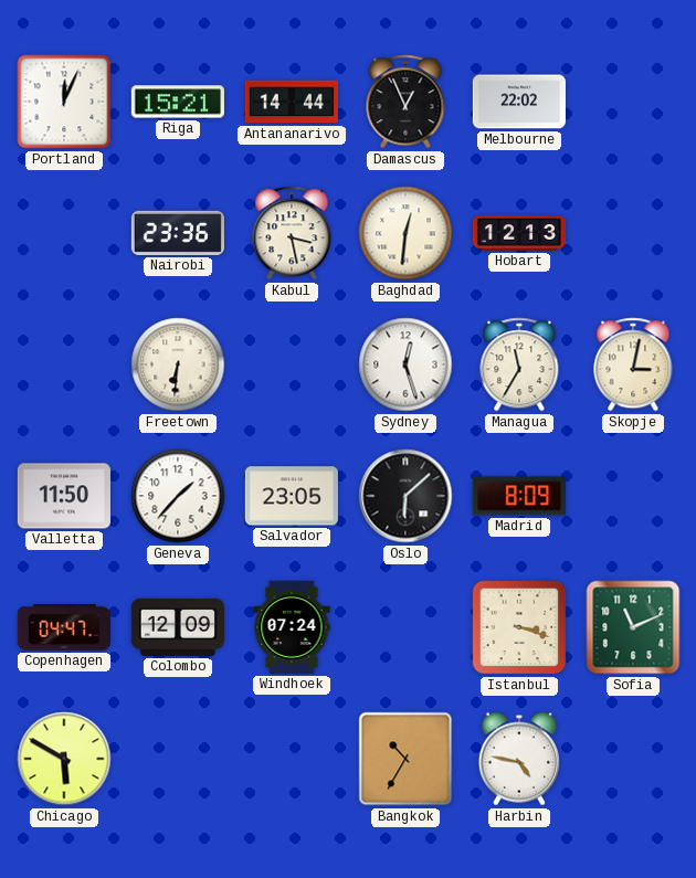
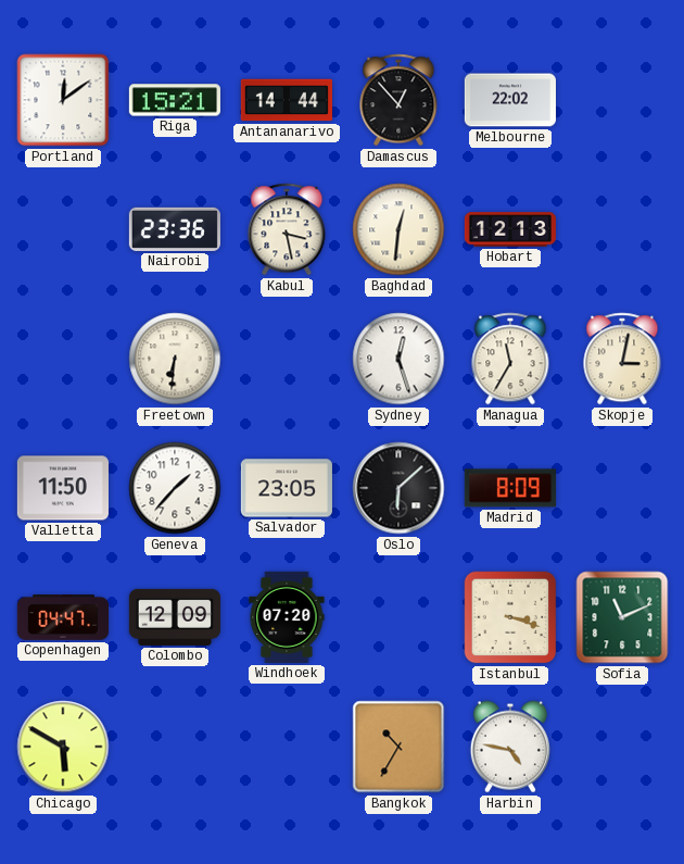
Portland: 12:04 -> 12:09
Damascus: 12:56 -> 12:53
Windhoek: 07:24 -> 07:20
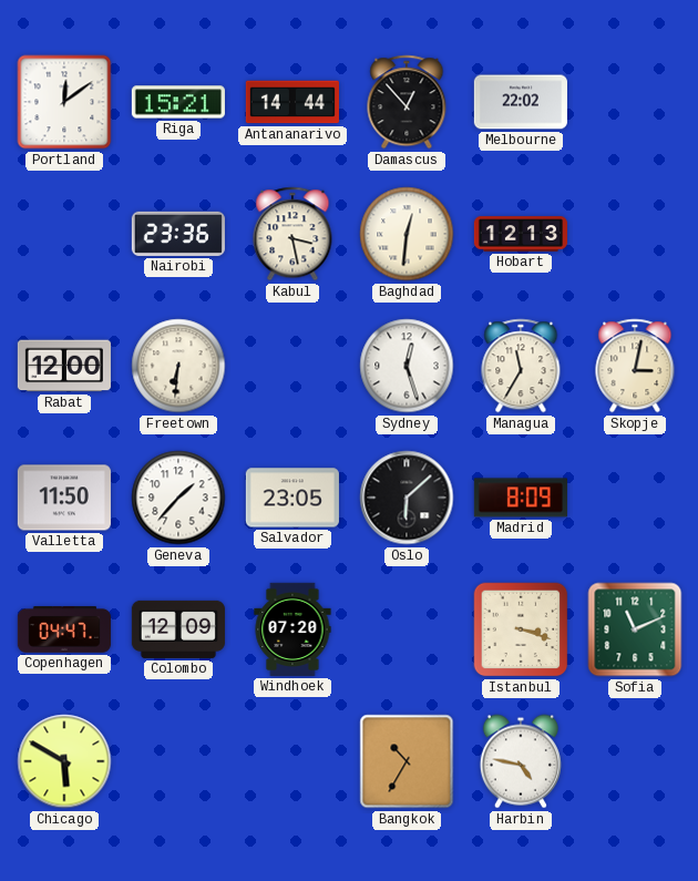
Rabat: none -> 12:00
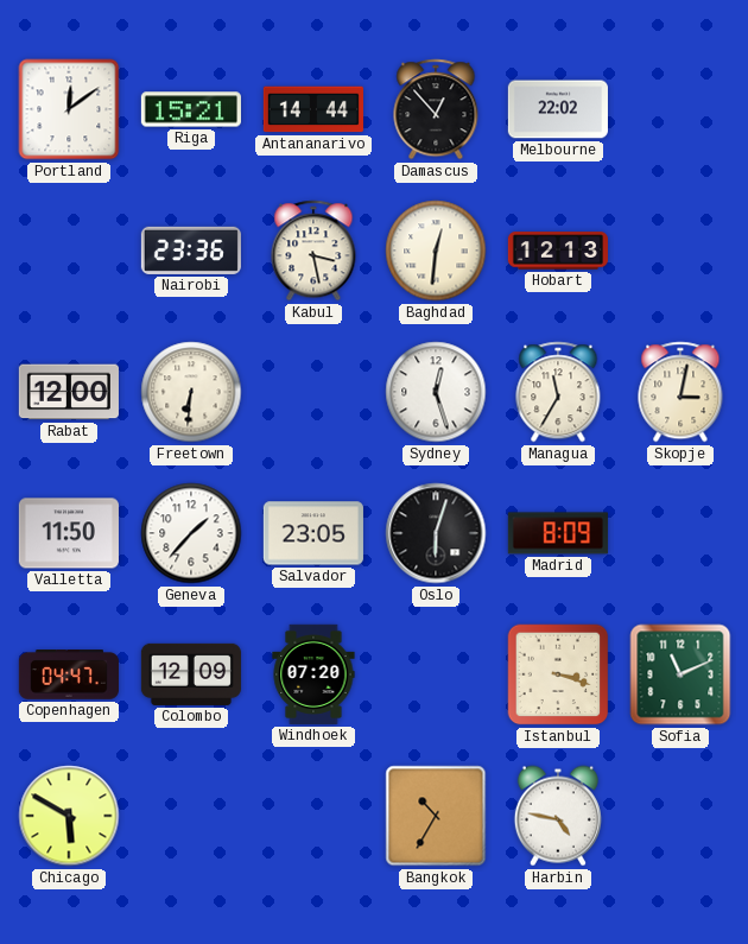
Oslo: 6:08 -> 6:03
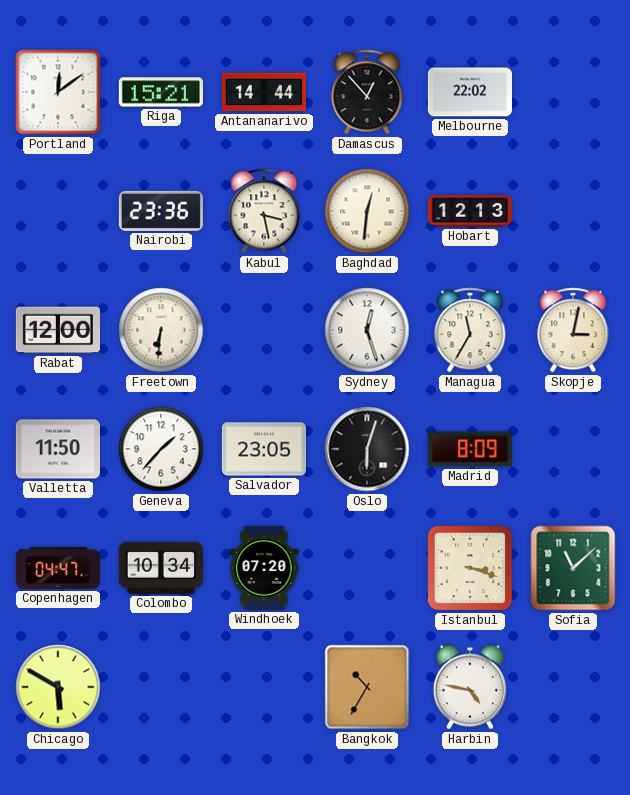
Colombo: 12:09 -> 10:34
Sofia: 11:11 -> 11:08
